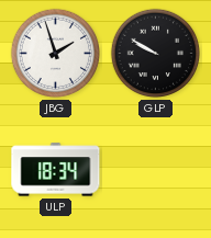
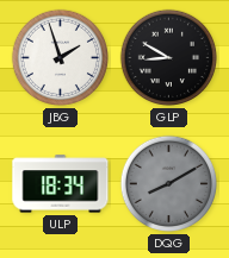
GLP: 9:50 -> 8:50
DQG: none -> 8:10
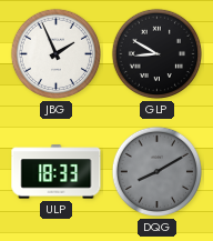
JBG: 1:57 -> 1:56
ULP: 18:34 -> 18:33
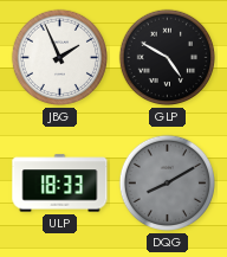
GLP: 8:50 -> 4:50
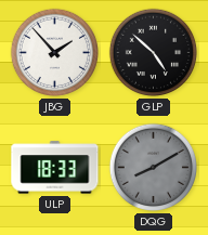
JBG: 1:56 -> 1:53
GLP: 4:50 -> 4:52
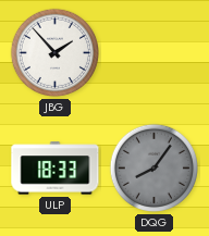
GLP: 4:52 -> none
DQG: 8:10 -> 8:06
